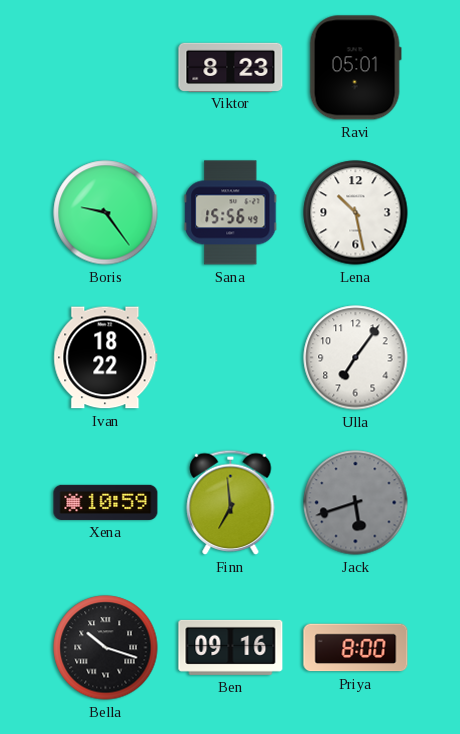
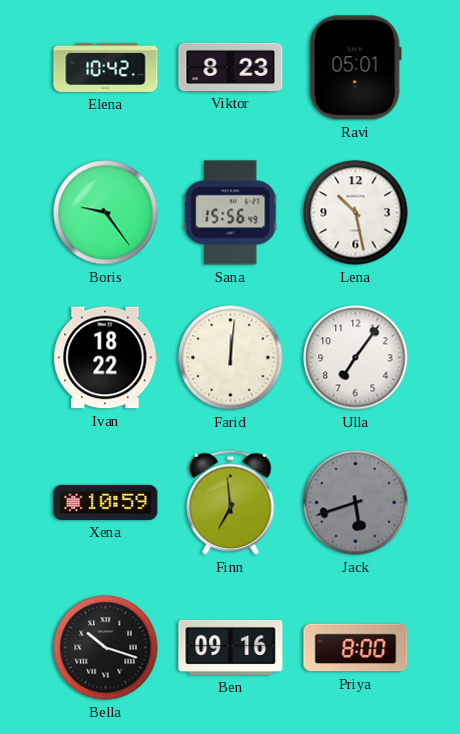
Elena: none -> 10:42
Farid: none -> 12:01
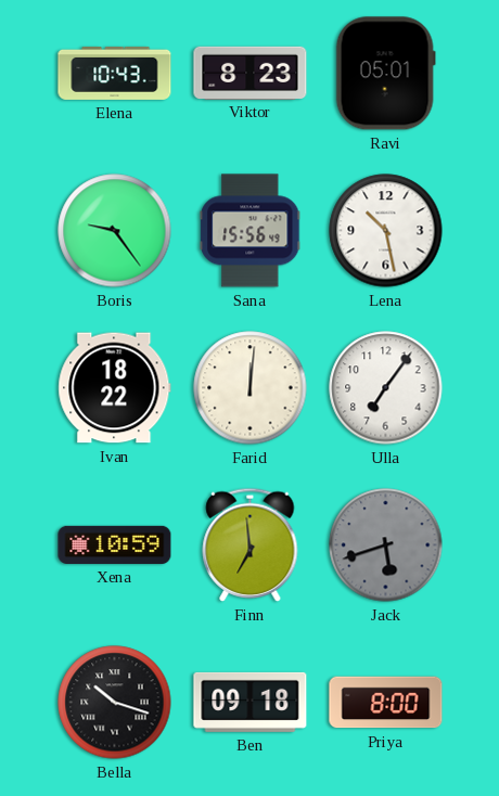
Elena: 10:42 -> 10:43
Ben: 09:16 -> 09:18
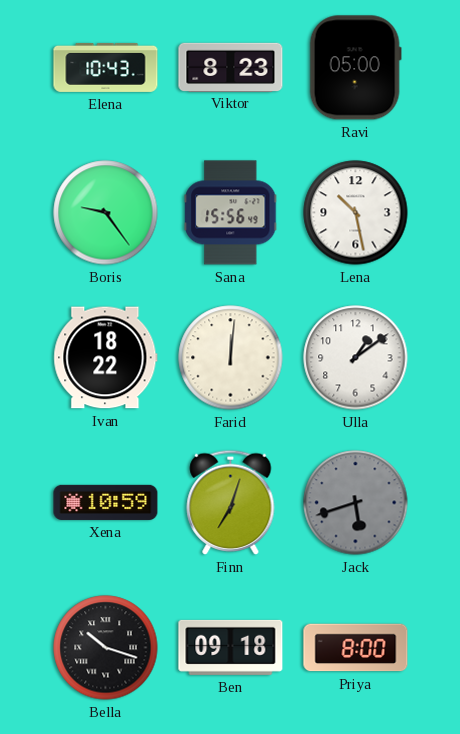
Ravi: 05:01 -> 05:00
Ulla: 7:06 -> 1:09
Finn: 6:59 -> 7:03
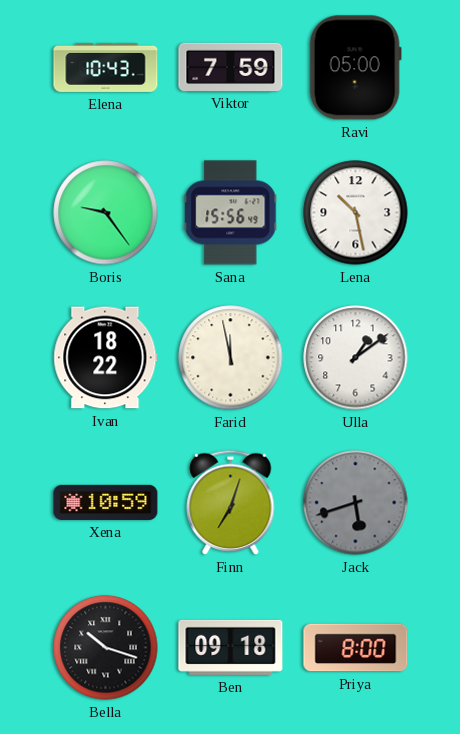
Viktor: 8:23 -> 7:59
Farid: 12:01 -> 11:58
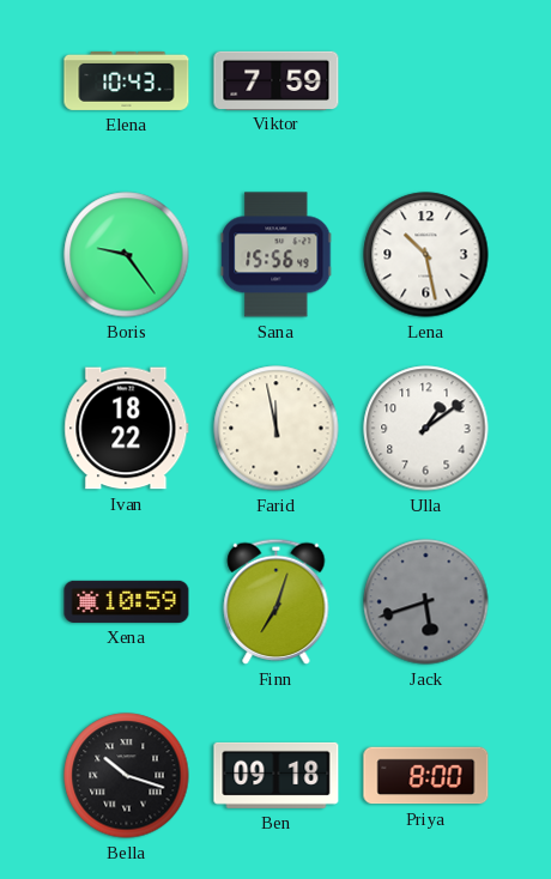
Ravi: 05:00 -> none
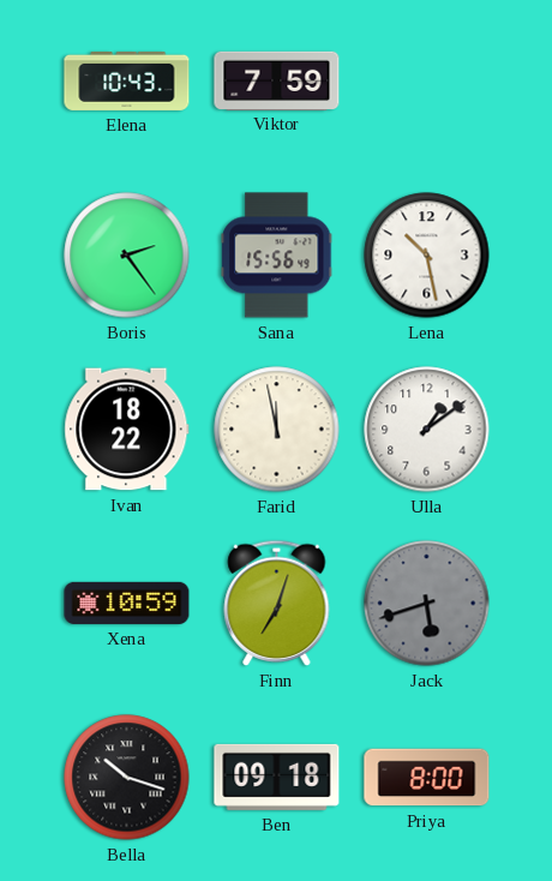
Boris: 9:24 -> 2:24
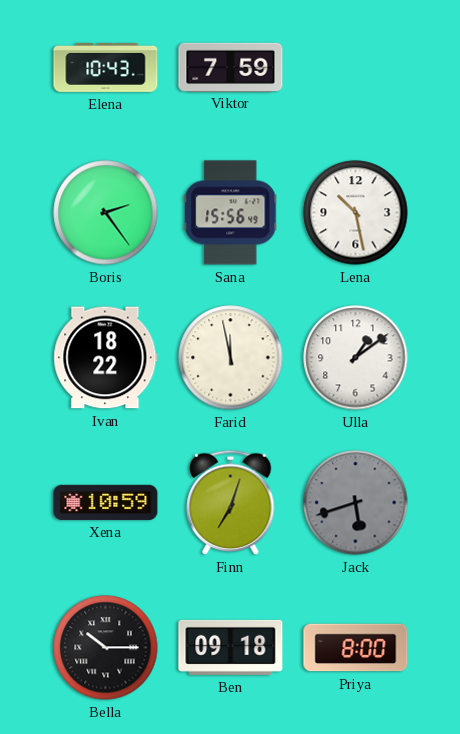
Bella: 10:18 -> 10:15
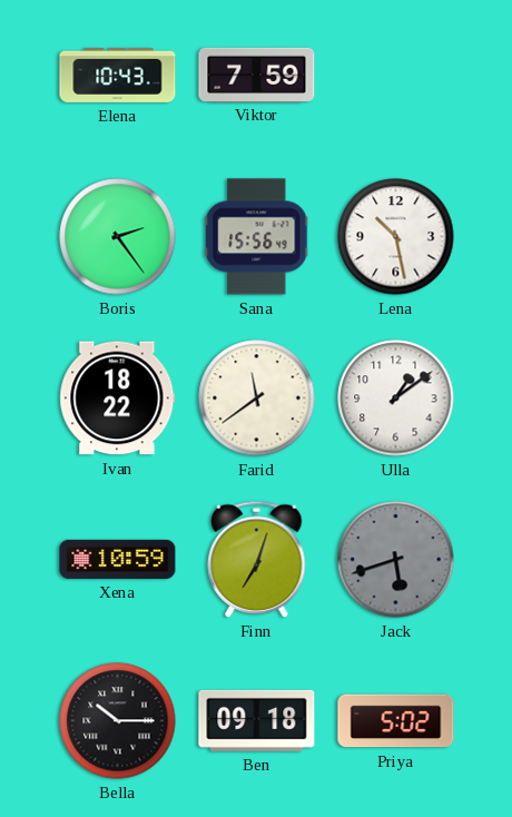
Farid: 11:58 -> 11:39
Priya: 8:00 -> 5:02
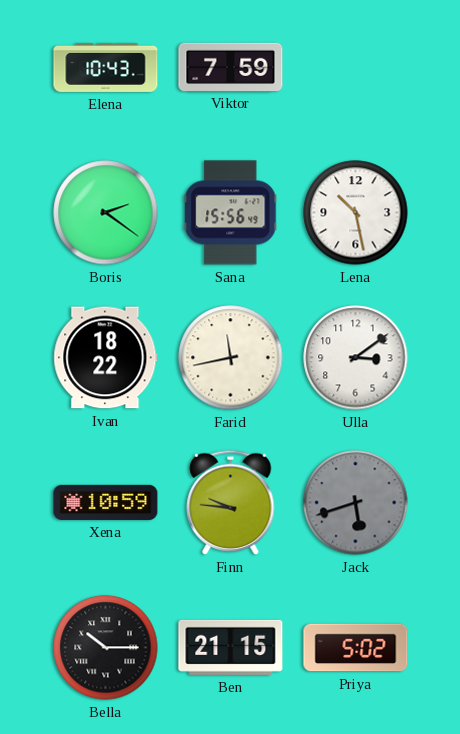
Boris: 2:24 -> 2:21
Farid: 11:39 -> 11:43
Ulla: 1:09 -> 3:09
Finn: 7:03 -> 9:46
Ben: 09:18 -> 21:15
